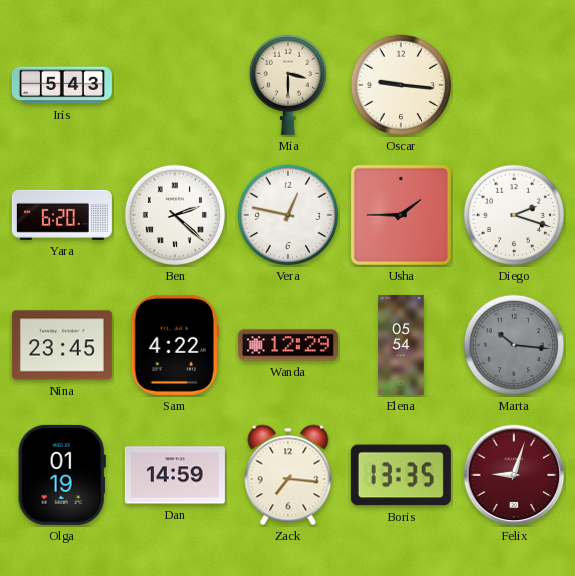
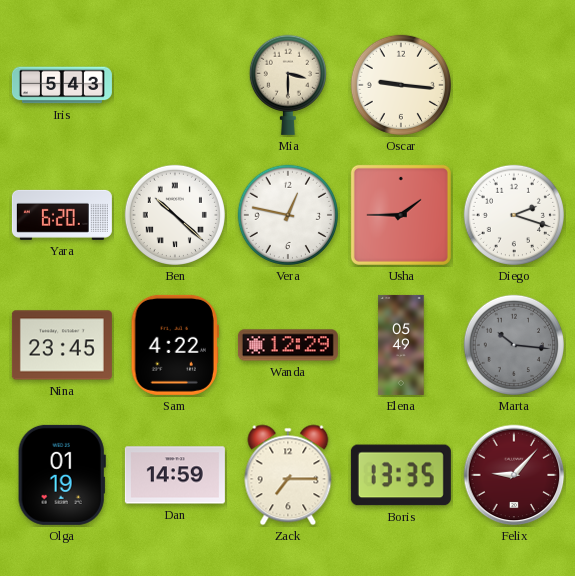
Ben: 2:22 -> 10:22
Elena: 05:54 -> 05:49
Zack: 7:16 -> 7:15
Felix: 9:03 -> 9:07
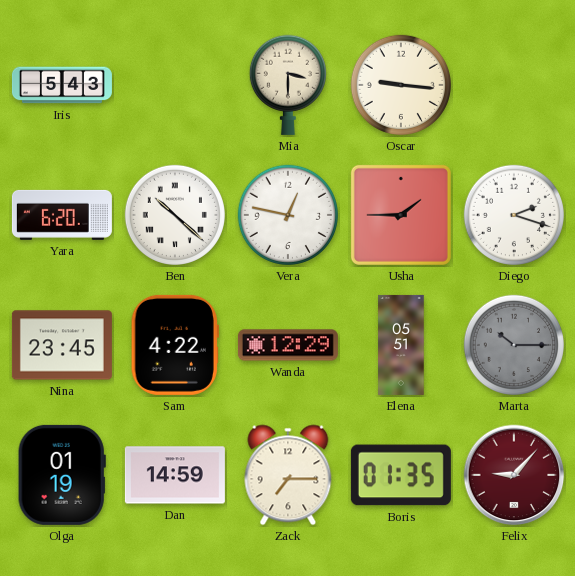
Elena: 05:49 -> 05:51
Marta: 10:16 -> 10:15
Boris: 13:35 -> 01:35
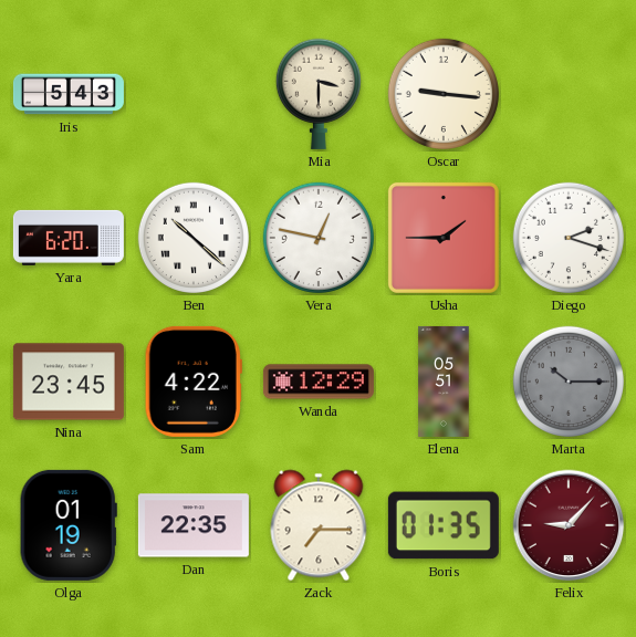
Dan: 14:59 -> 22:35
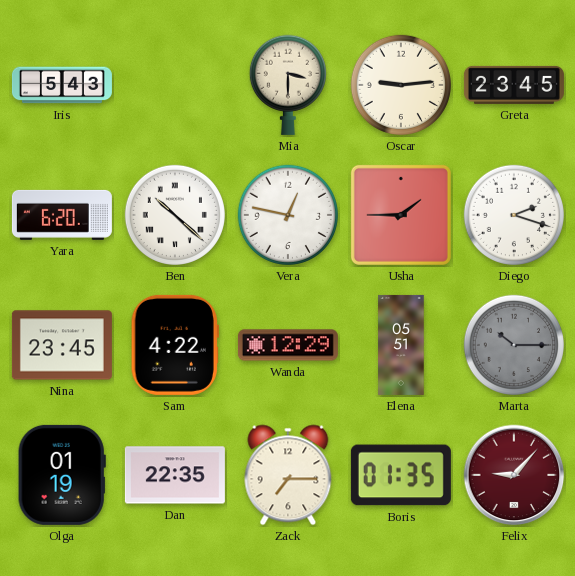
Oscar: 9:16 -> 9:14
Greta: none -> 23:45
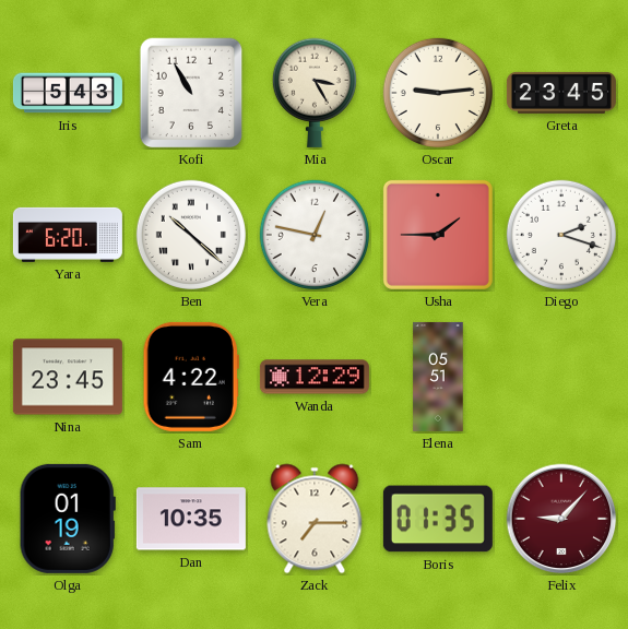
Kofi: none -> 10:55
Mia: 3:30 -> 3:25
Marta: 10:15 -> none
Dan: 22:35 -> 10:35
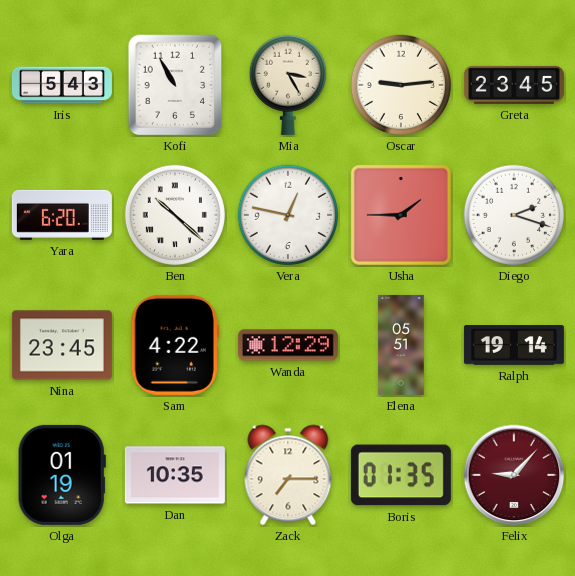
Ralph: none -> 19:14
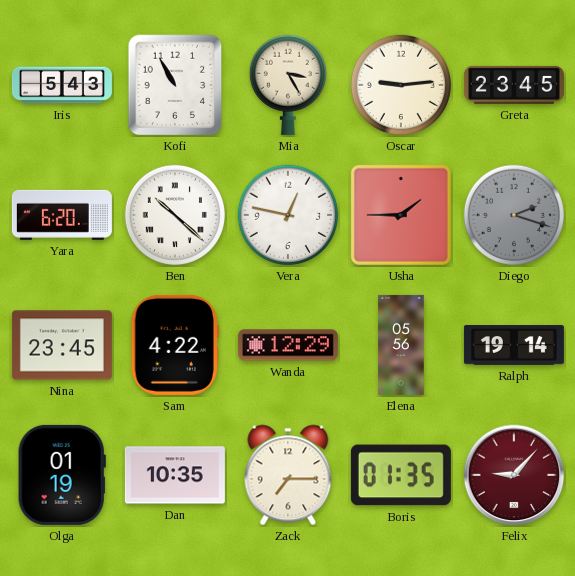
Diego dial: white -> grey
Elena: 05:51 -> 05:56
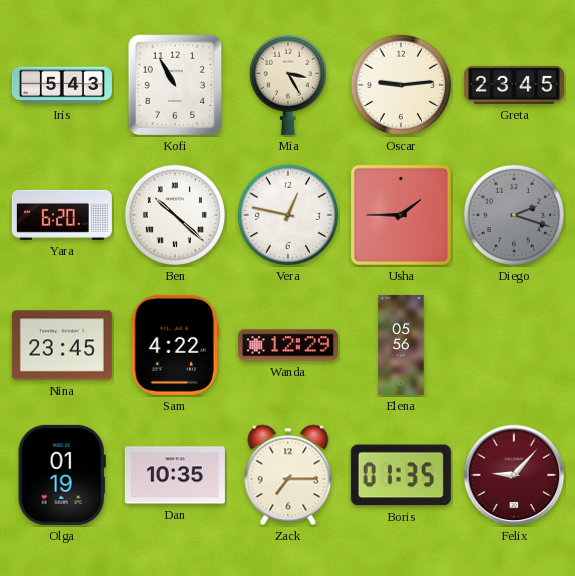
Ralph: 19:14 -> none
